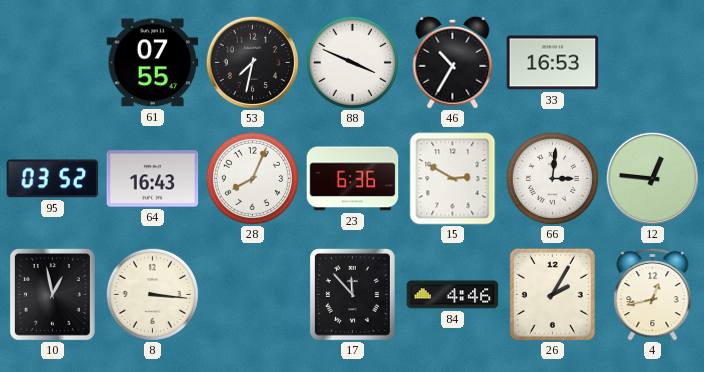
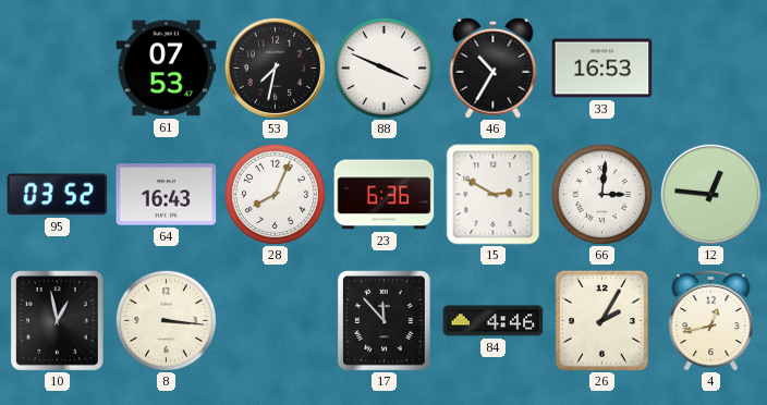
61: 07:55 -> 07:53
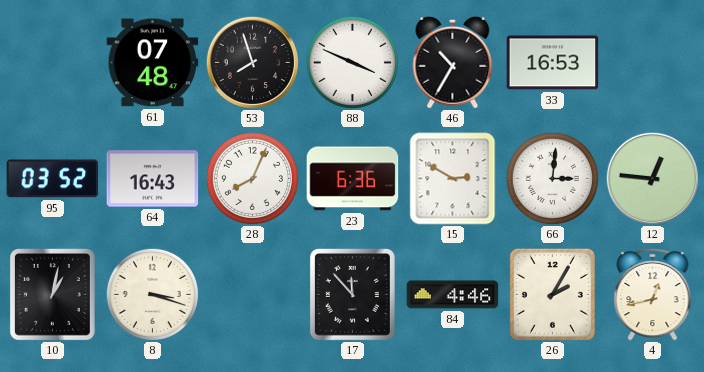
61: 07:53 -> 07:48
53: 7:32 -> 7:57
10: 12:58 -> 1:02
8: 3:16 -> 3:18
